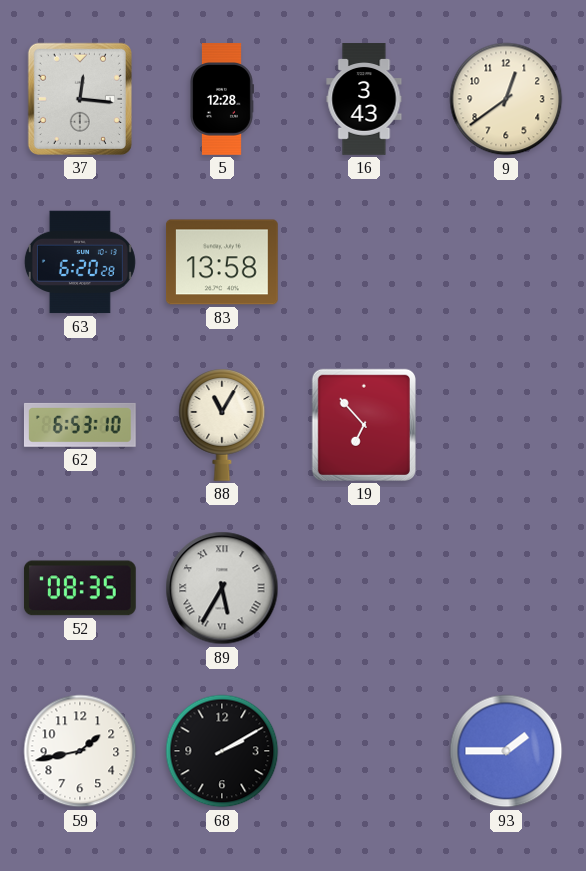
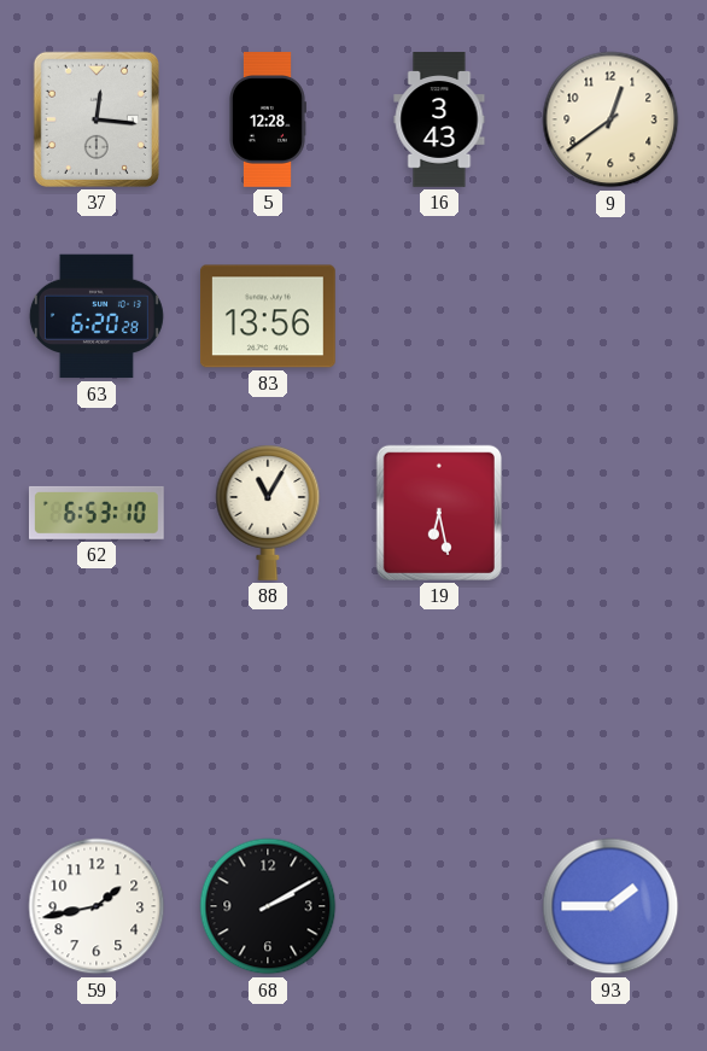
83: 13:58 -> 13:56
19: 6:53 -> 6:28
52: 08:35 -> none
89: 5:35 -> none
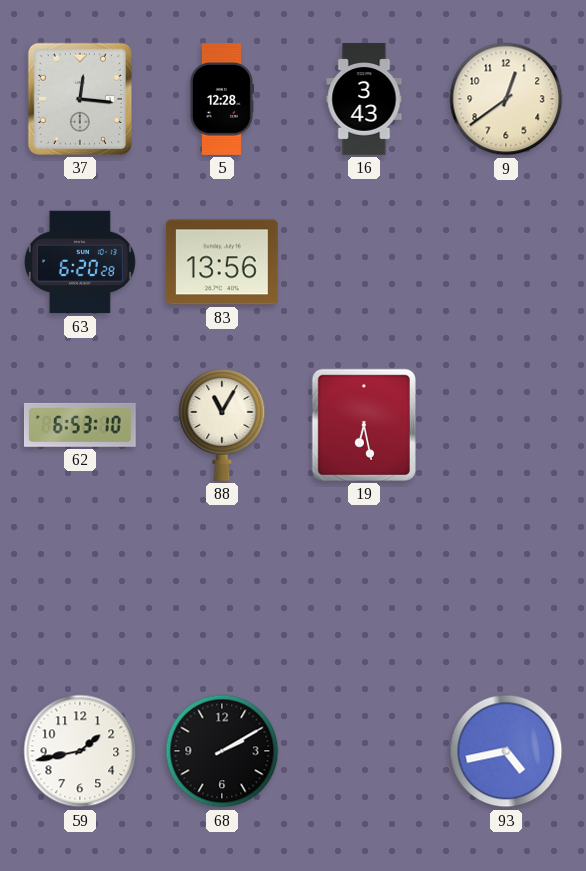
93: 1:45 -> 4:43
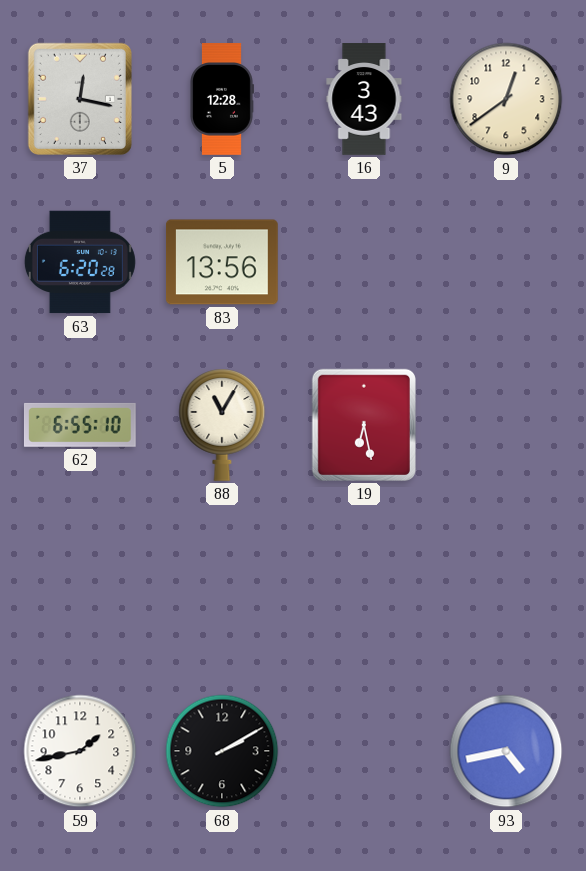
37: 12:16 -> 12:17
62: 6:53 -> 6:55
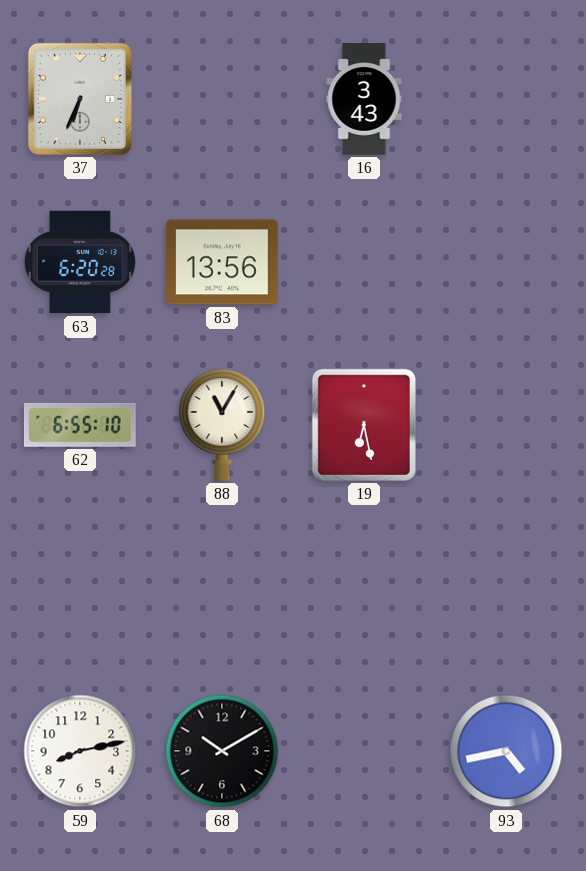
37: 12:17 -> 6:34
5: 12:28 -> none
9: 12:39 -> none
59: 1:43 -> 8:13
68: 2:10 -> 10:10
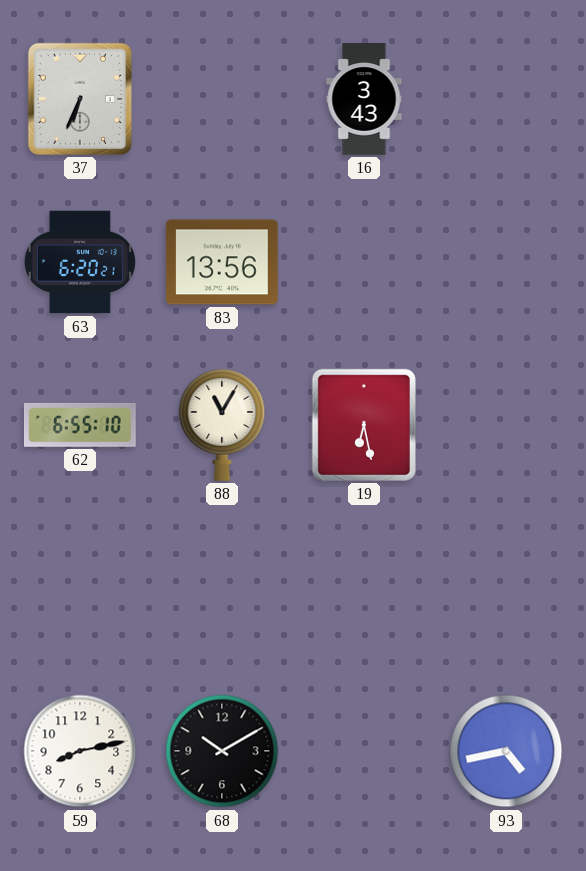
63: 6:20:28 -> 6:20:21
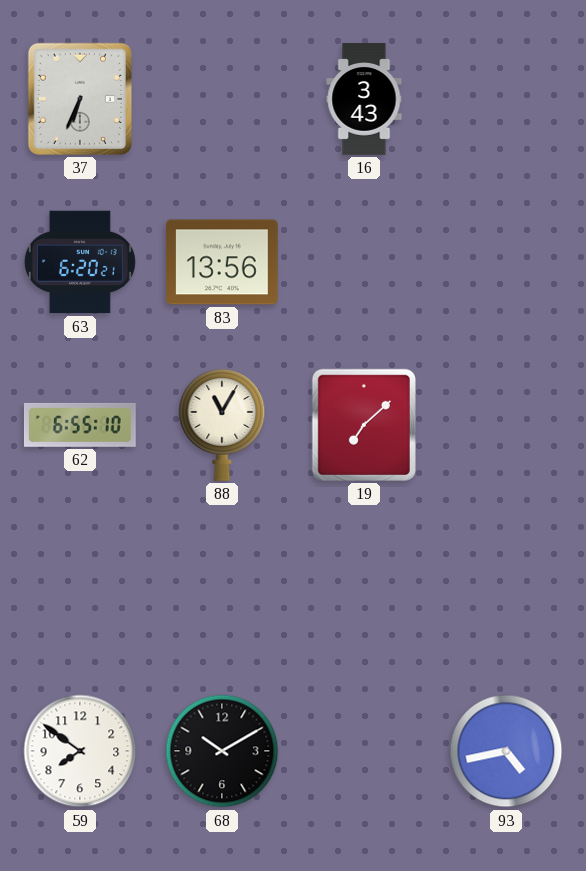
19: 6:28 -> 7:08
59: 8:13 -> 7:51
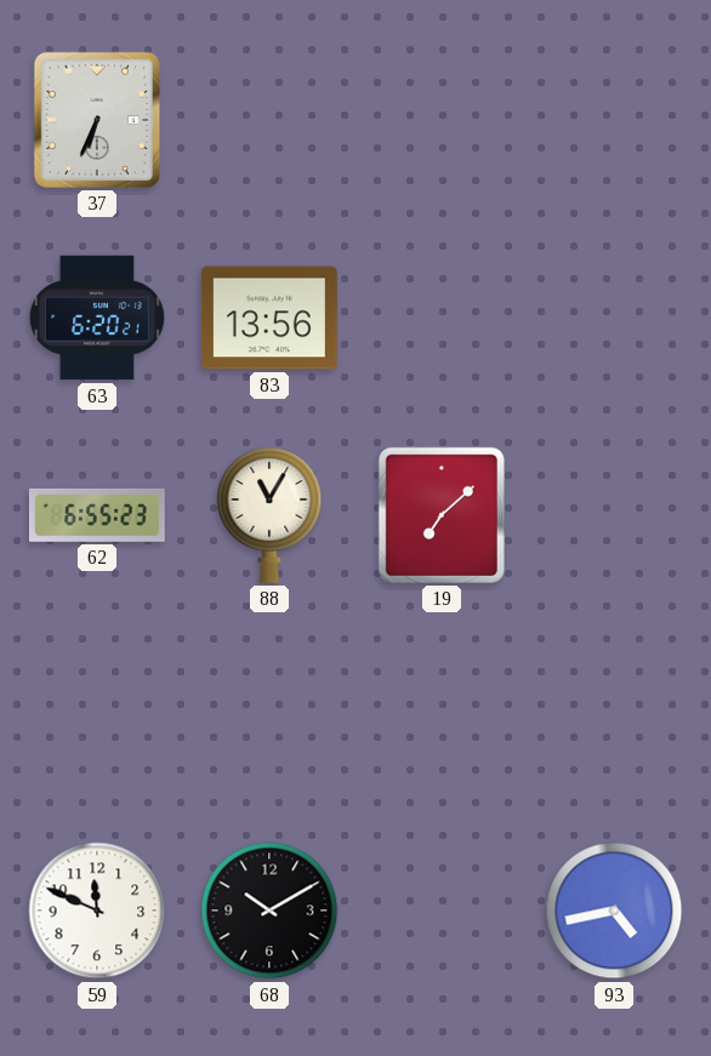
16: 3:43 -> none
62: 6:55:10 -> 6:55:23
59: 7:51 -> 11:49
